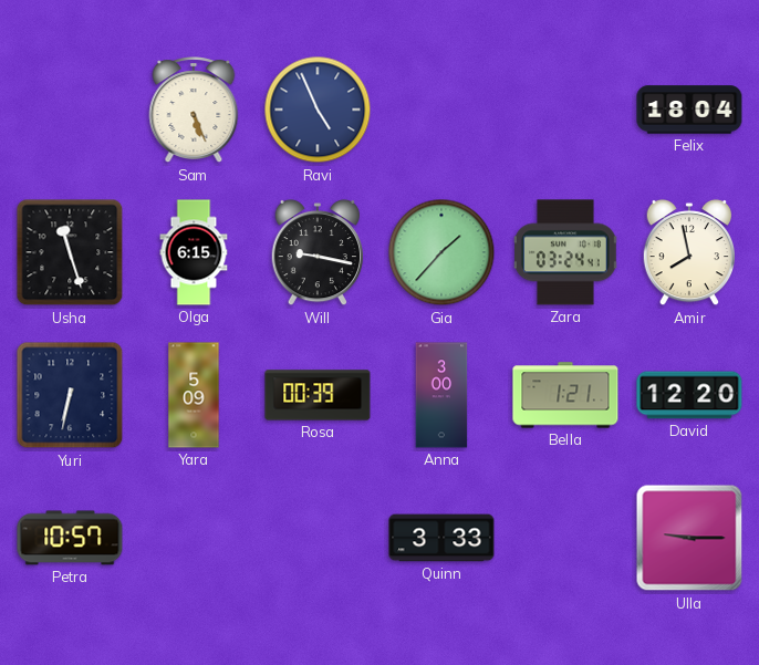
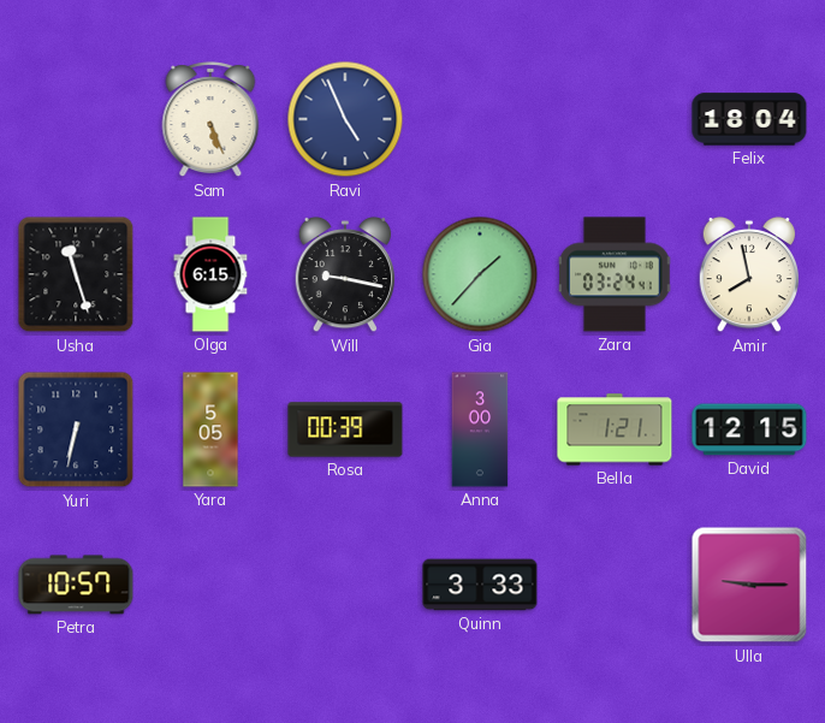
Yara: 5:09 -> 5:05
David: 12:20 -> 12:15
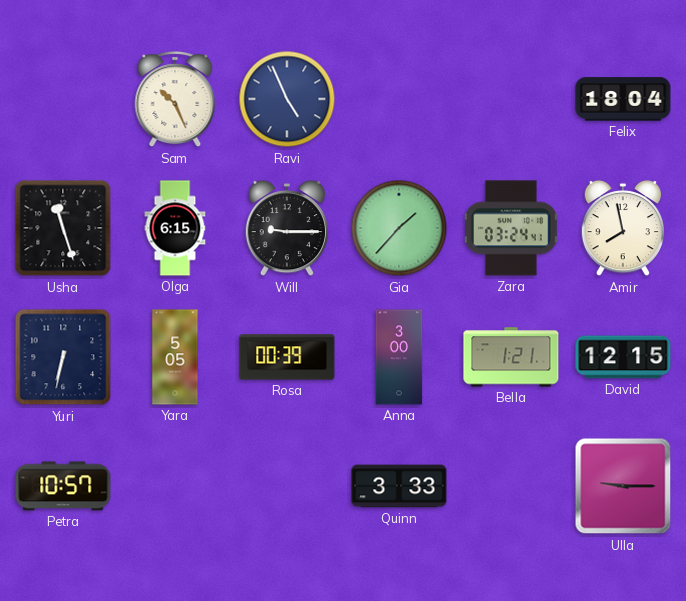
Sam: 5:26 -> 10:26
Will: 9:17 -> 9:15
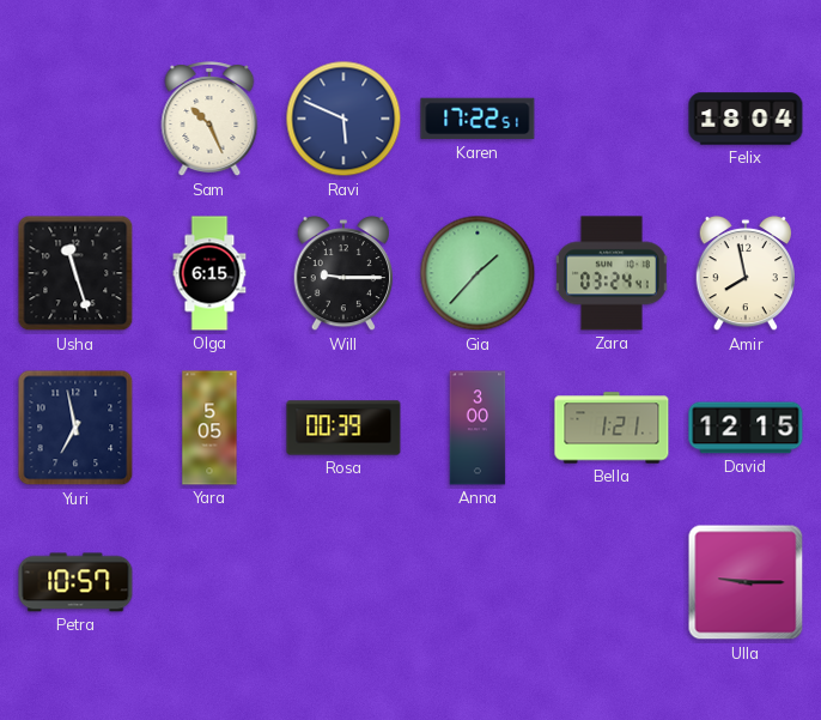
Ravi: 4:56 -> 5:49
Karen: none -> 17:22
Yuri: 6:32 -> 6:58
Quinn: 3:33 -> none
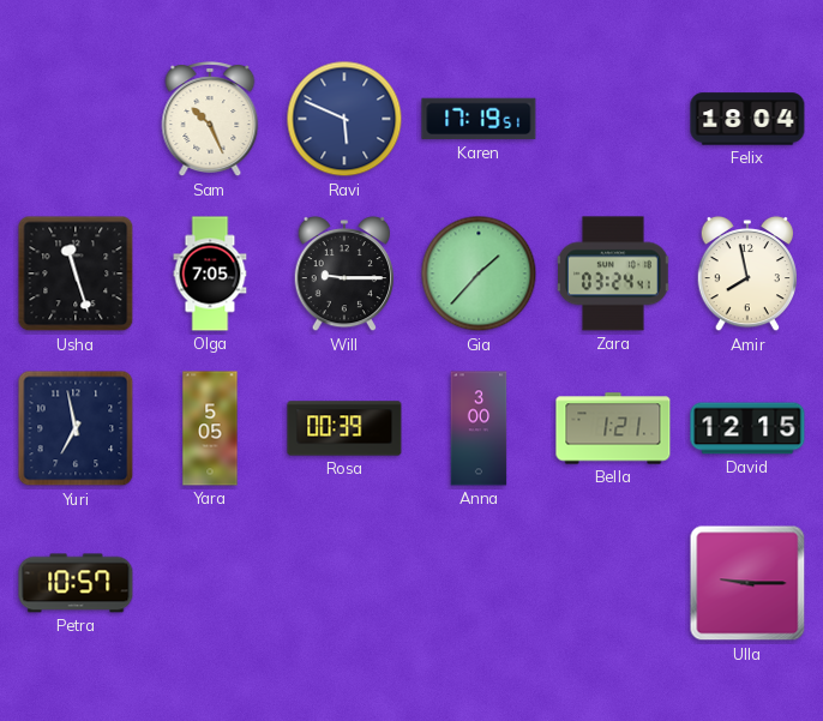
Karen: 17:22 -> 17:19
Olga: 6:15 -> 7:05
